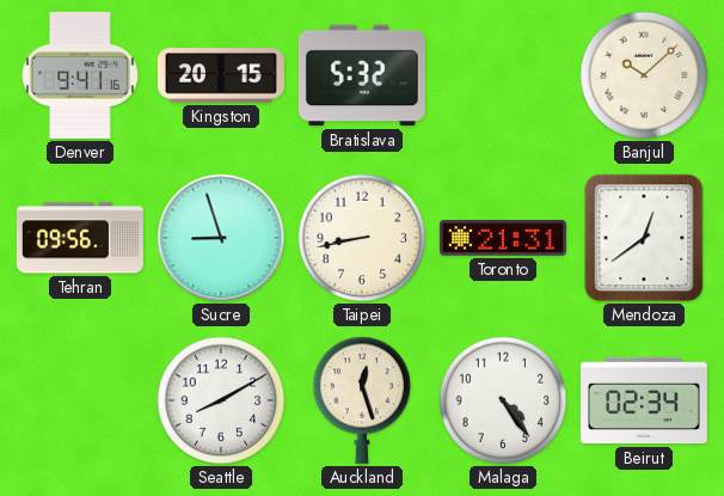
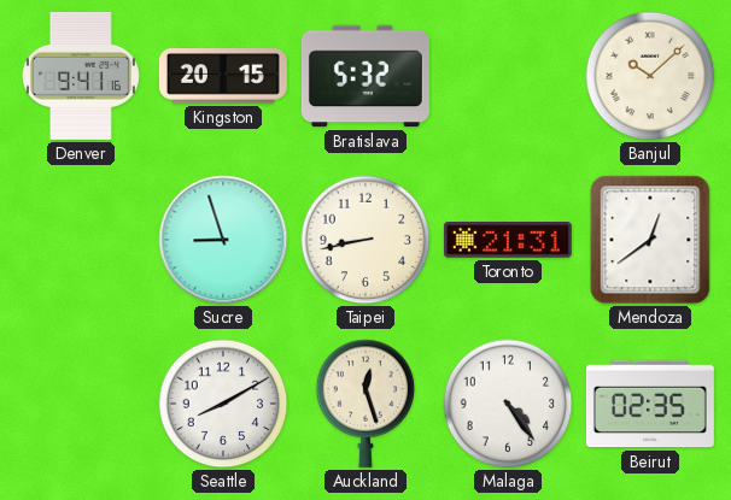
Tehran: 09:56 -> none
Beirut: 02:34 -> 02:35
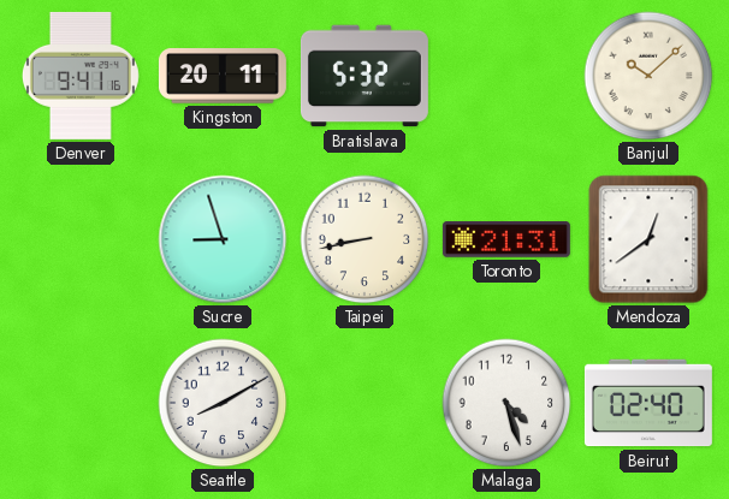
Kingston: 20:15 -> 20:11
Auckland: 12:27 -> none
Malaga: 4:24 -> 4:27
Beirut: 02:35 -> 02:40
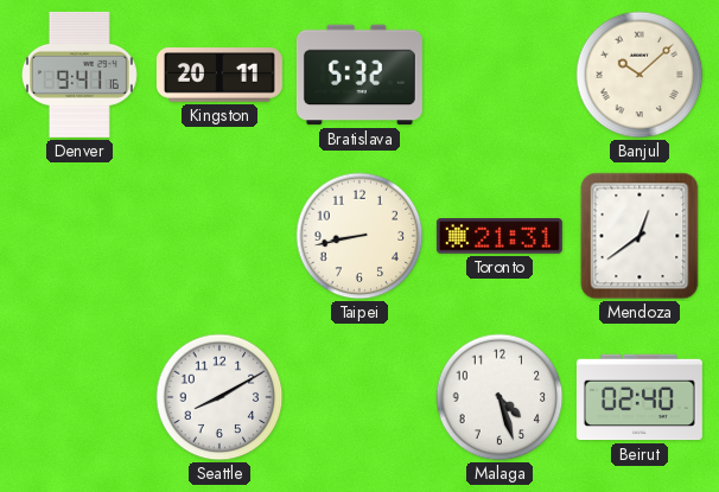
Sucre: 8:57 -> none
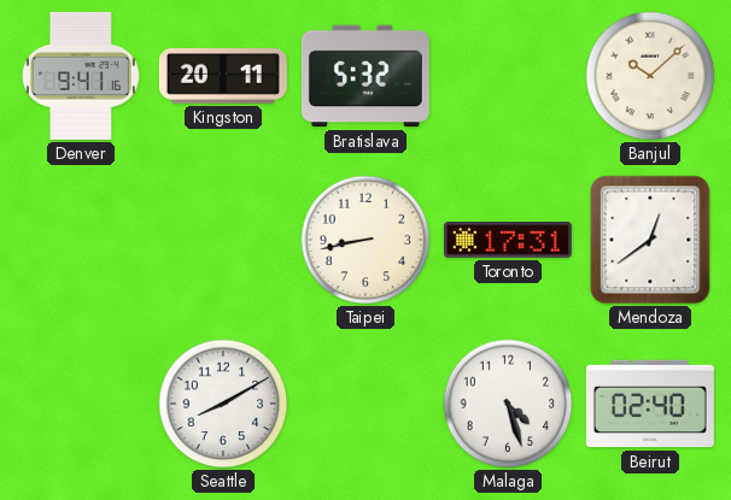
Toronto: 21:31 -> 17:31
